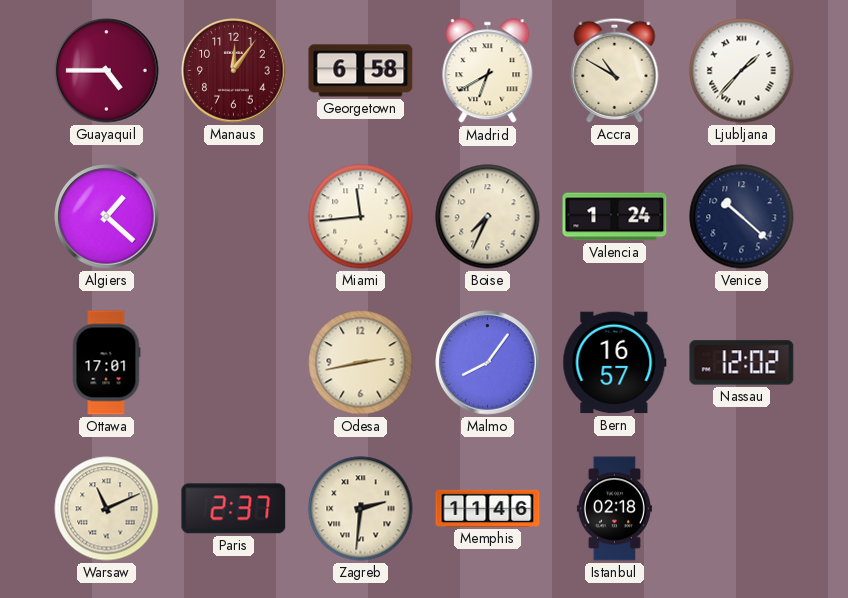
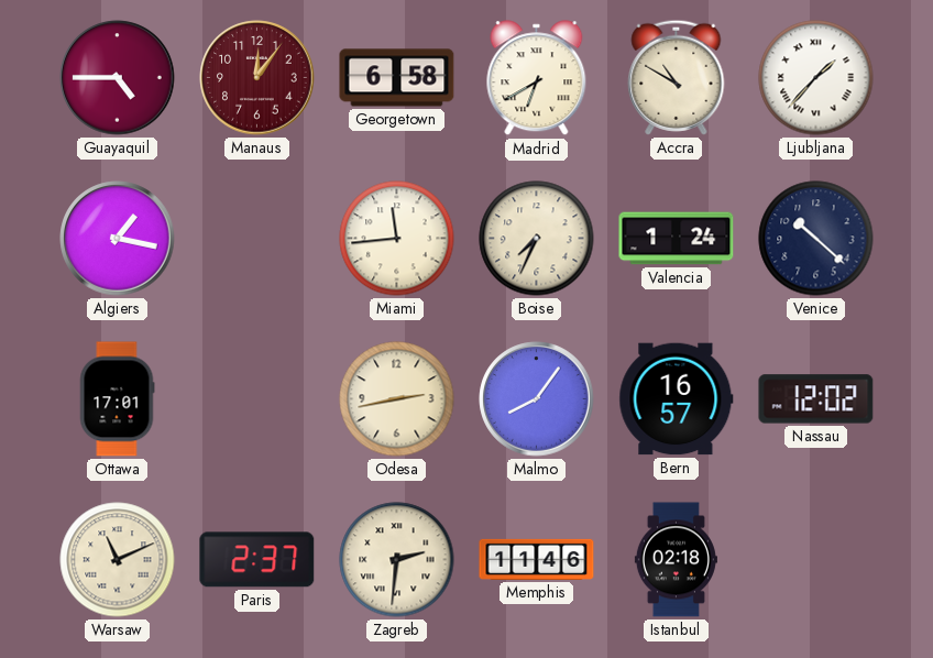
Algiers: 1:22 -> 1:17
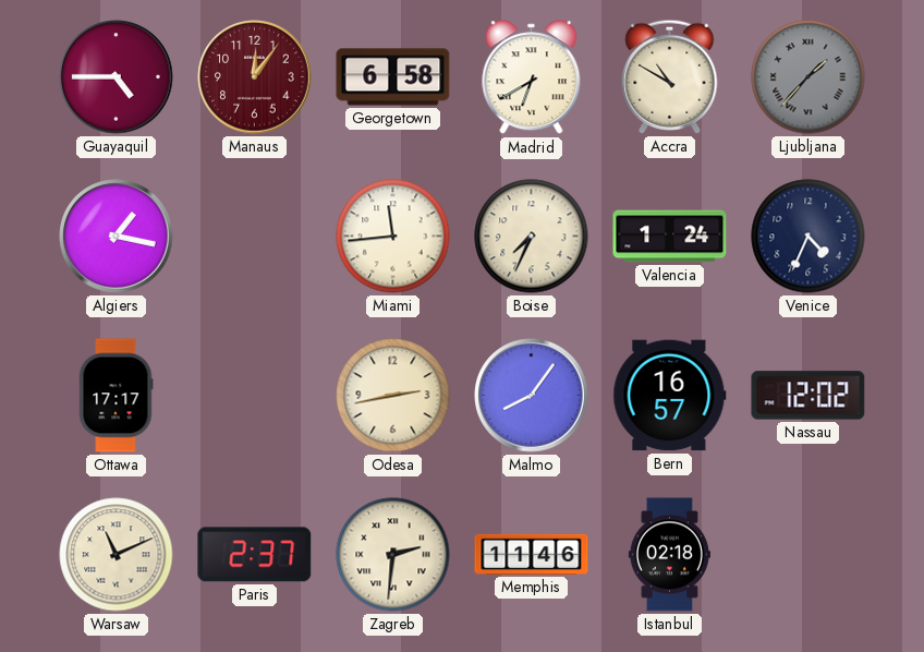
Ljubljana dial: white -> grey
Venice: 10:22 -> 4:34
Ottawa: 17:01 -> 17:17
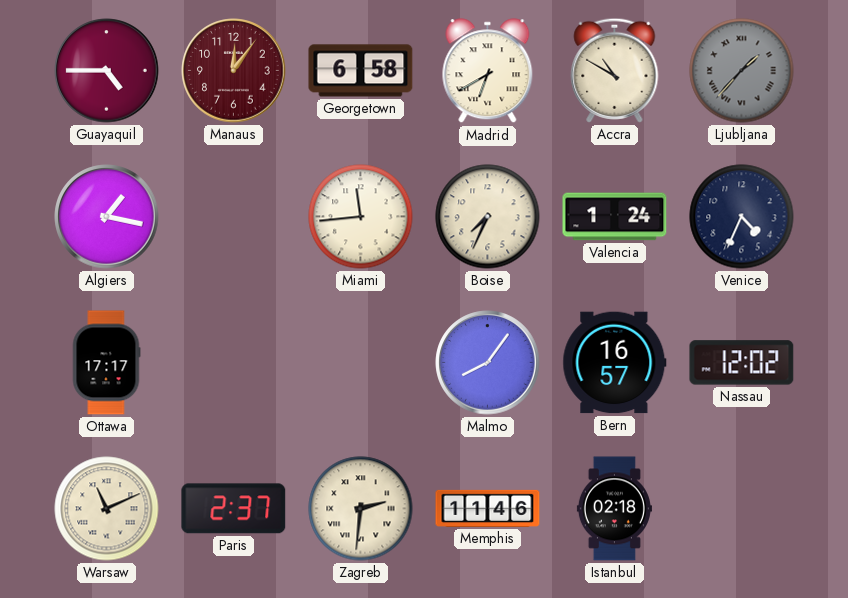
Odesa: 2:43 -> none
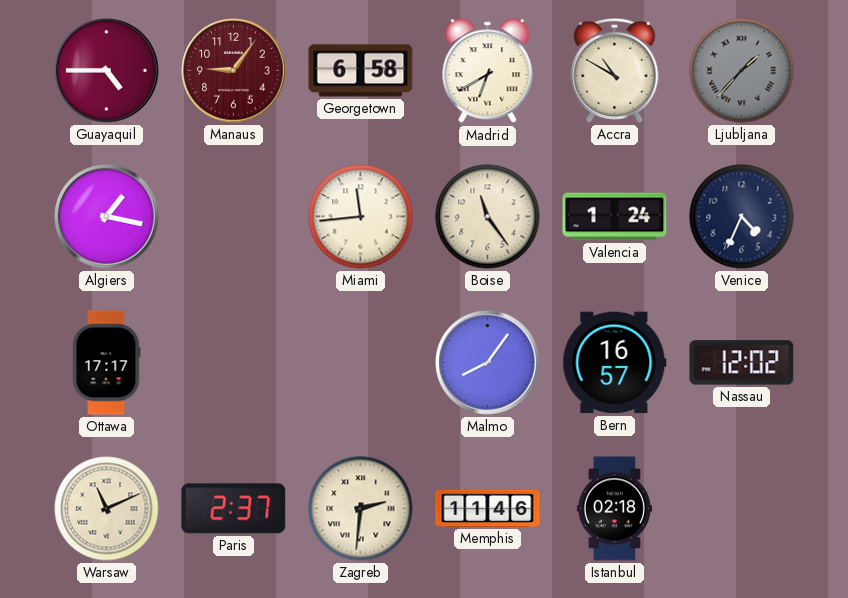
Manaus: 12:06 -> 9:06
Boise: 7:34 -> 11:24
